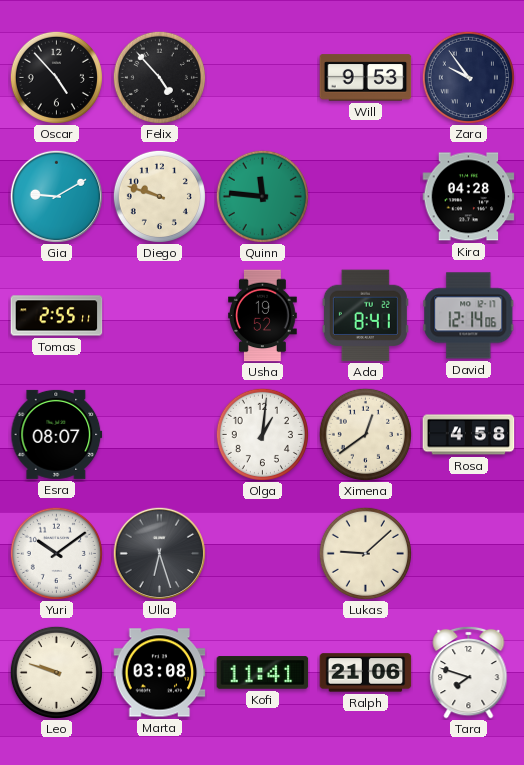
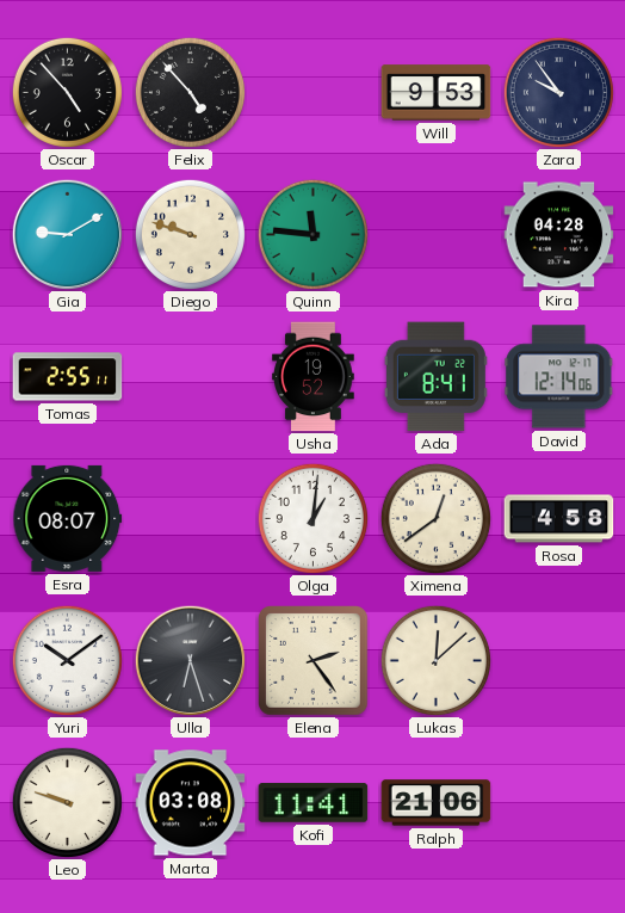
Elena: none -> 2:24
Lukas: 9:08 -> 12:08
Tara: 7:48 -> none
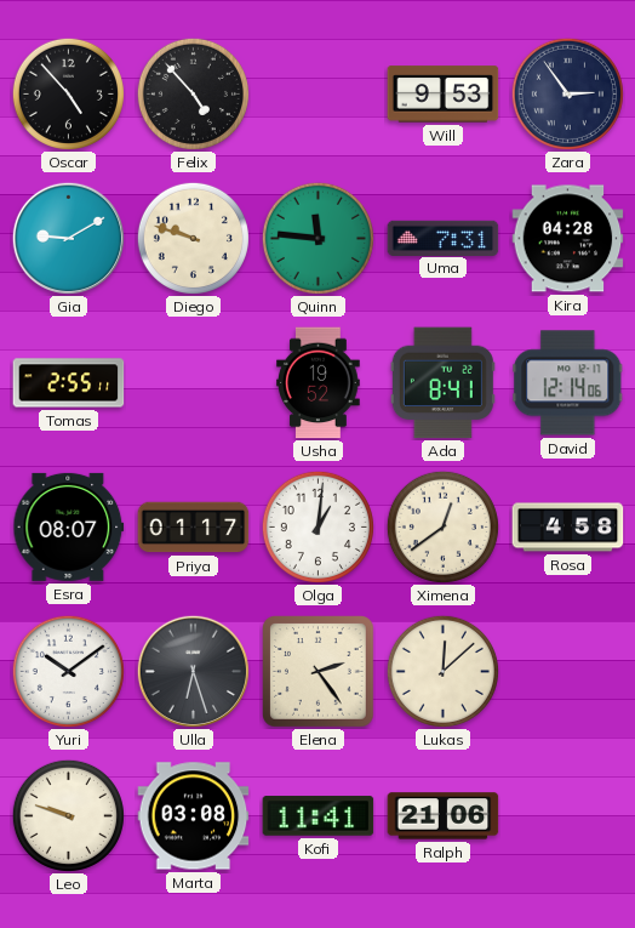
Zara: 9:54 -> 2:54
Uma: none -> 7:31
Priya: none -> 01:17
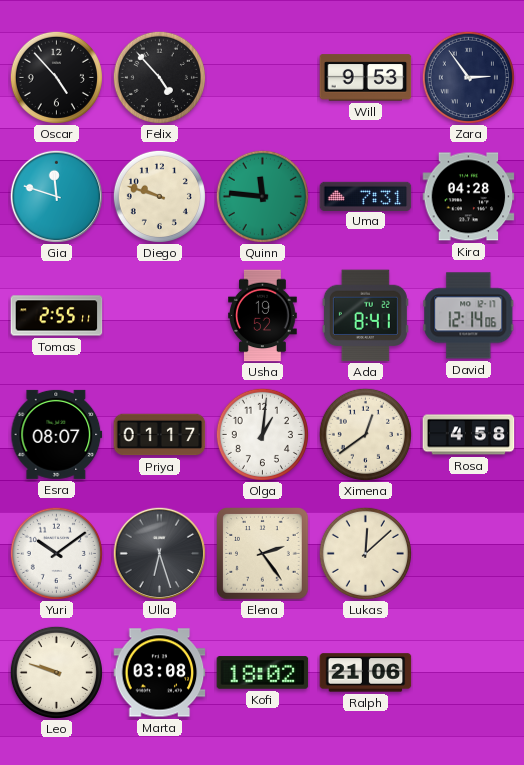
Gia: 9:10 -> 11:48
Kofi: 11:41 -> 18:02
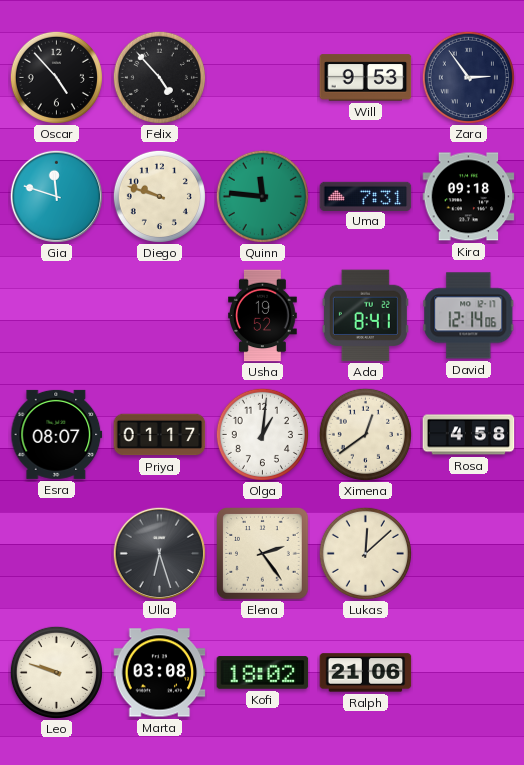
Kira: 04:28 -> 09:18
Tomas: 2:55 -> none
Yuri: 10:09 -> none
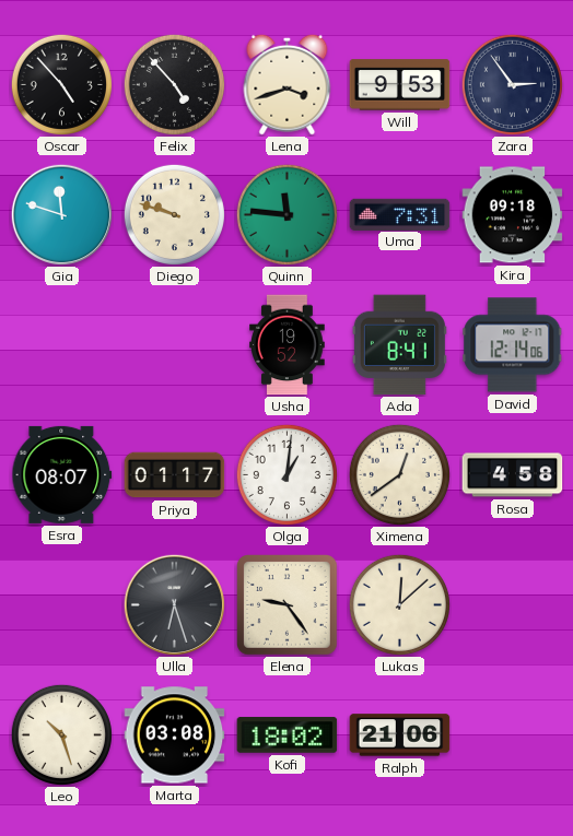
Lena: none -> 3:42
Elena: 2:24 -> 9:24
Leo: 9:48 -> 10:27
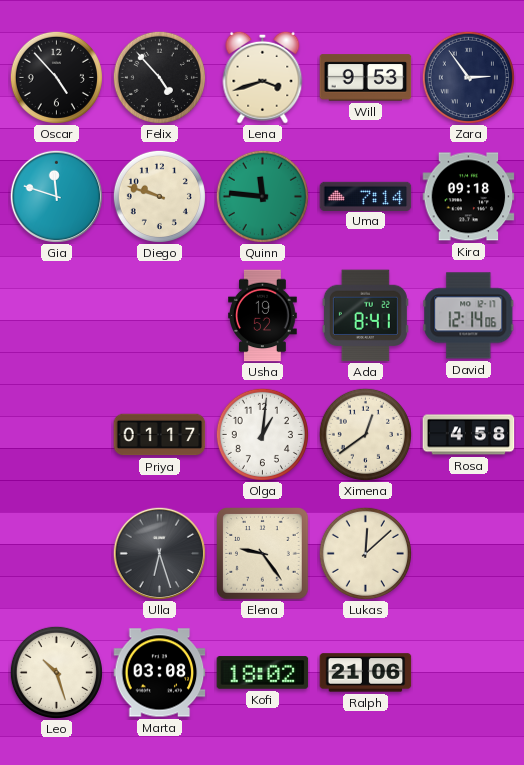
Uma: 7:31 -> 7:14
Esra: 08:07 -> none
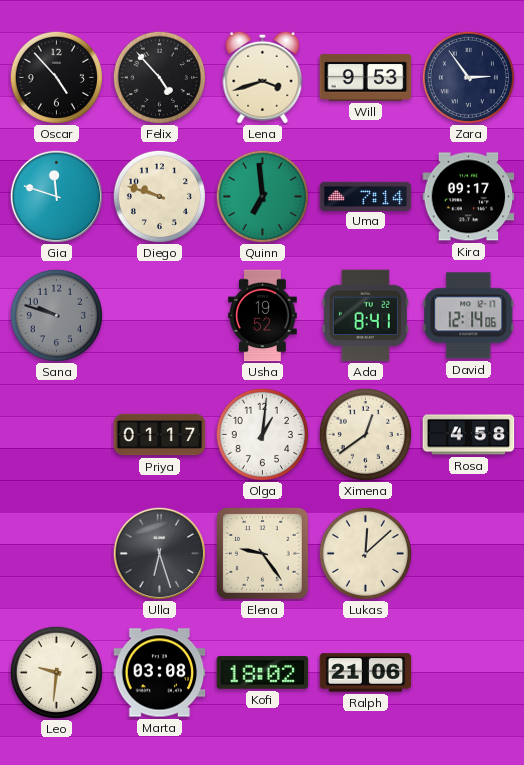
Quinn: 11:46 -> 6:59
Kira: 09:18 -> 09:17
Sana: none -> 9:48
Leo: 10:27 -> 9:31
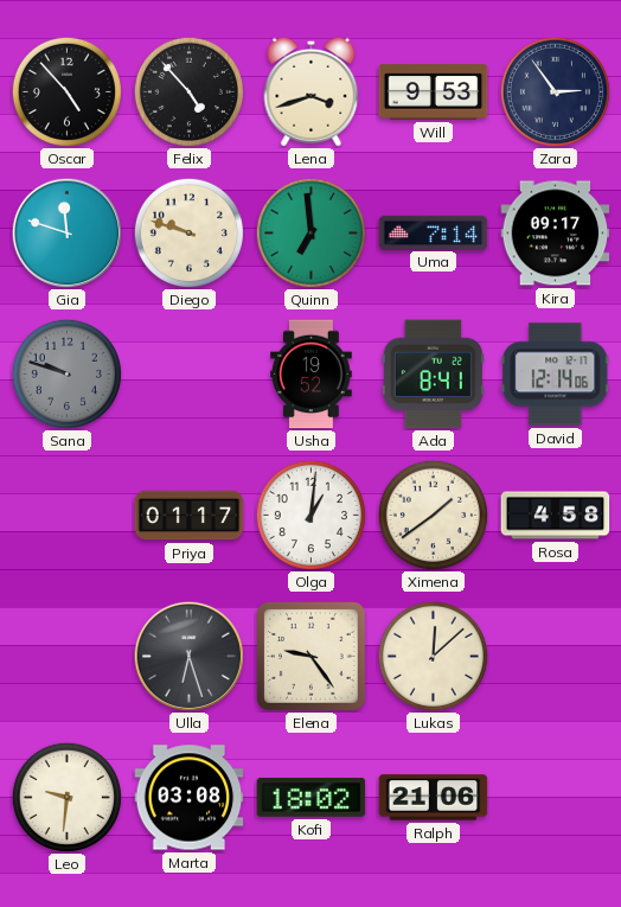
Ximena: 12:39 -> 1:39
